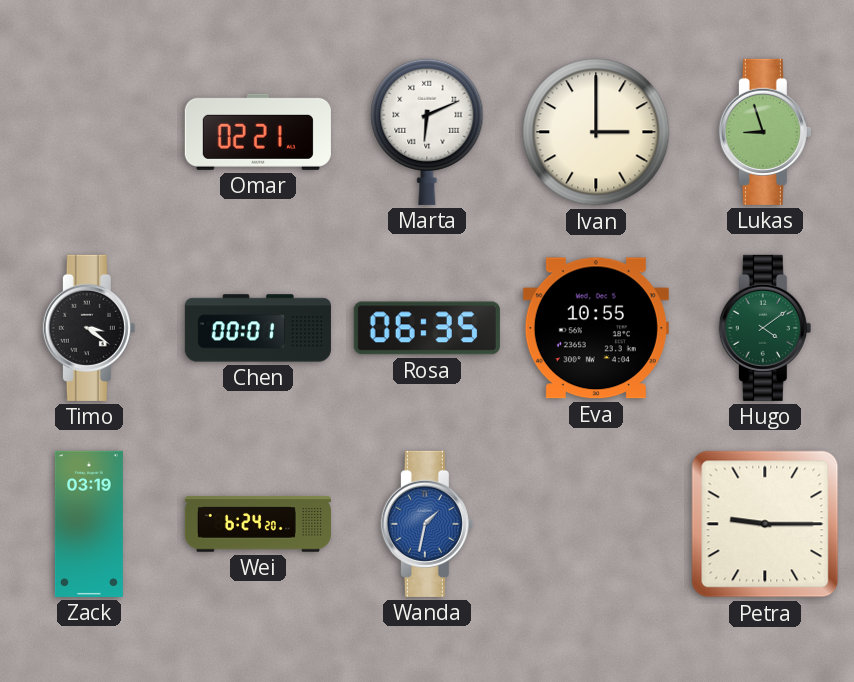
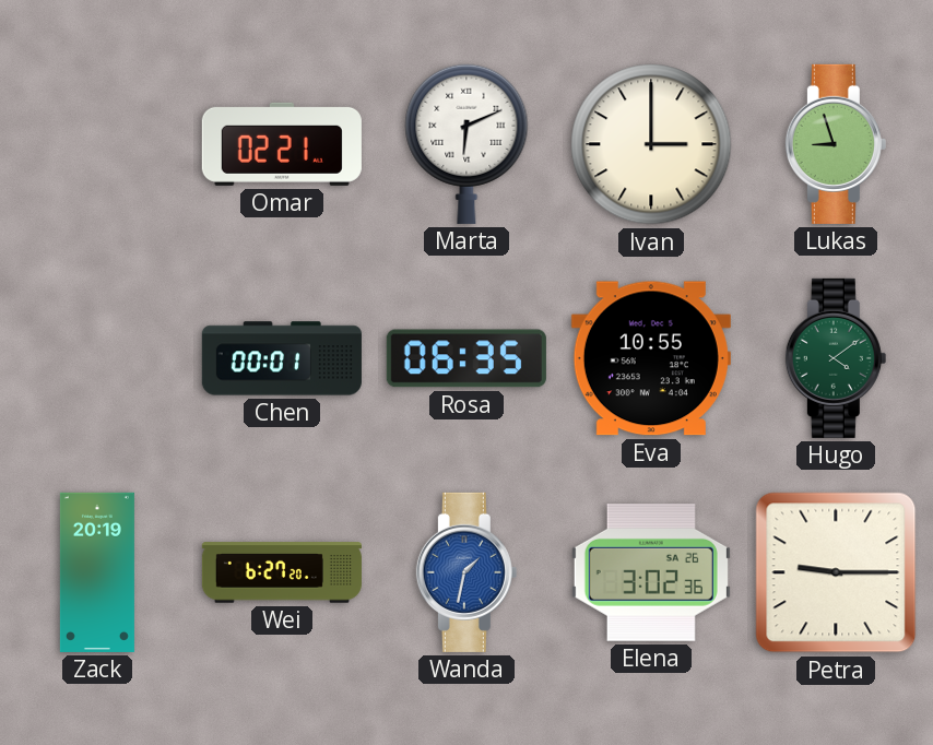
Timo: 3:21 -> none
Zack: 03:19 -> 20:19
Wei: 6:24 -> 6:27
Elena: none -> 3:02
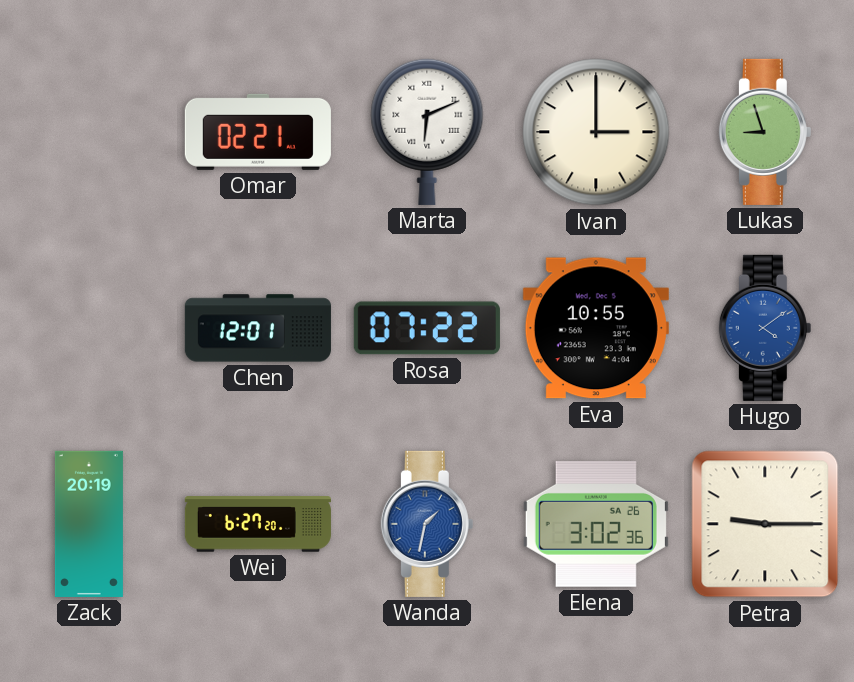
Chen: 00:01 -> 12:01
Rosa: 06:35 -> 07:22
Hugo dial: green -> blue
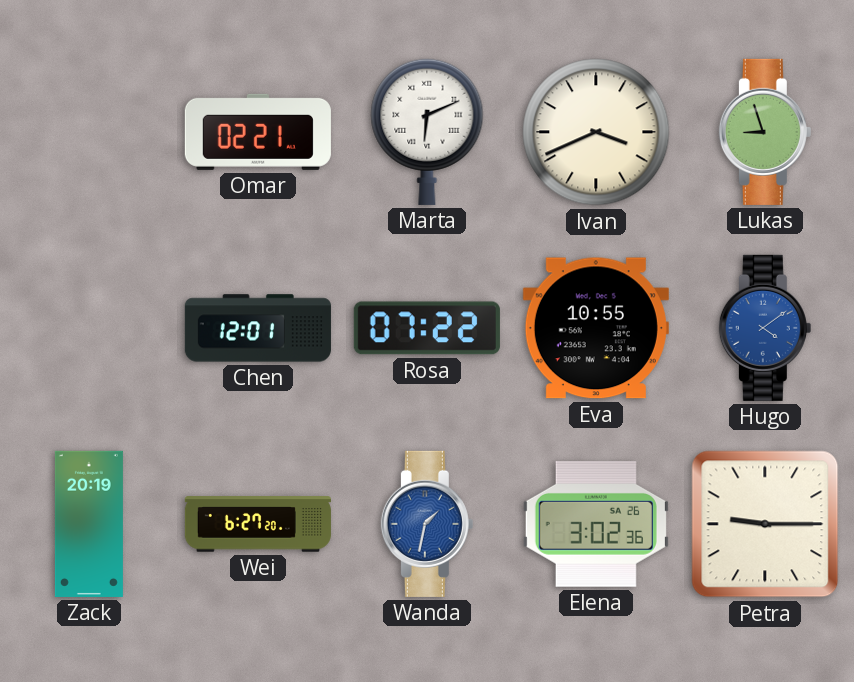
Ivan: 3:00 -> 3:41
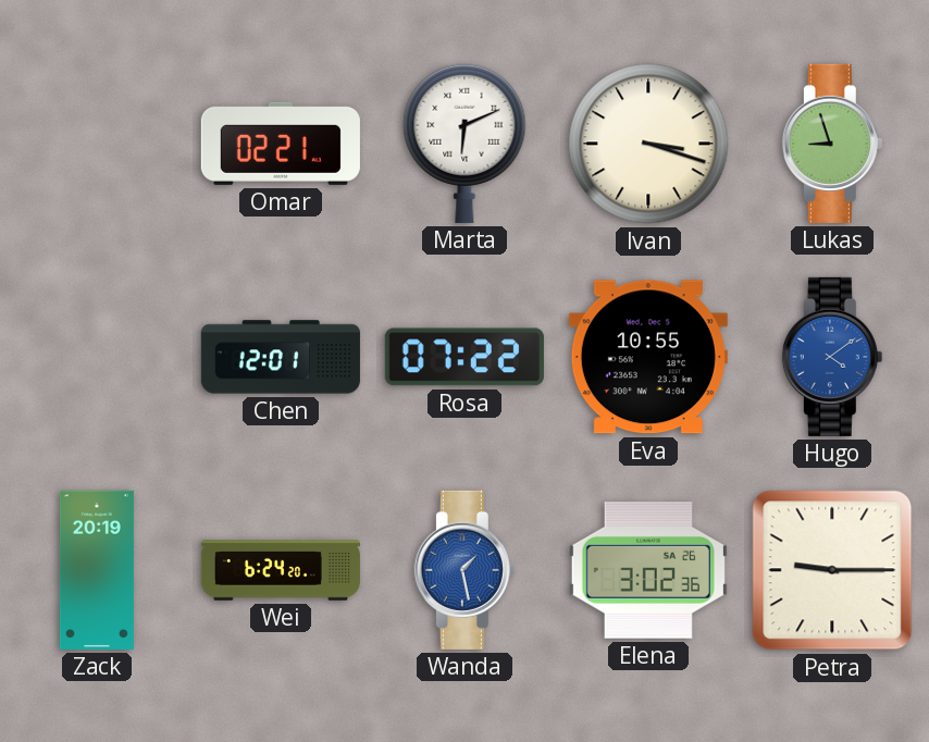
Ivan: 3:41 -> 3:18
Wei: 6:27 -> 6:24
Wanda: 1:32 -> 1:28
